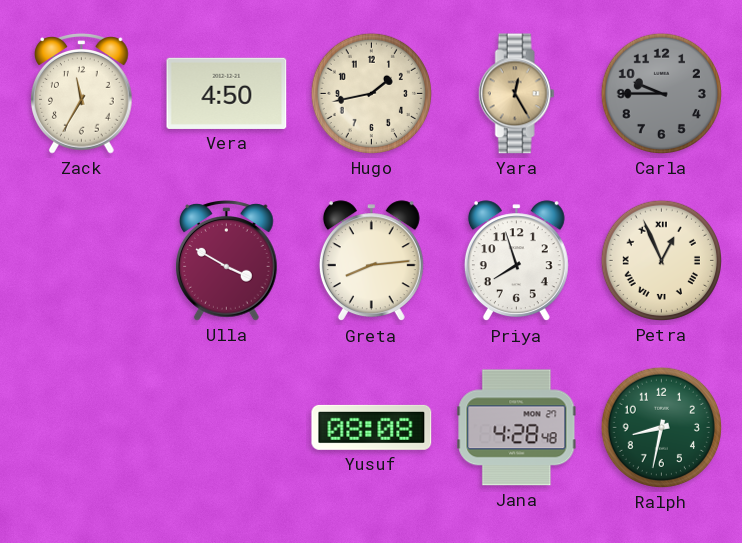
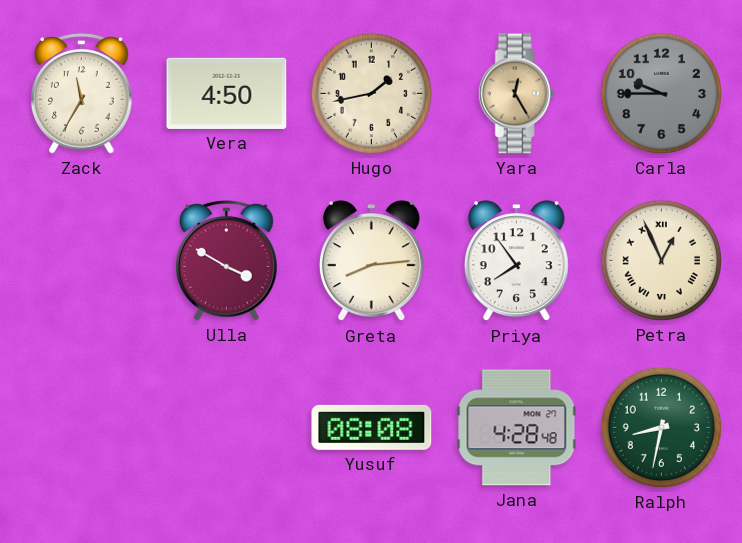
Priya: 7:57 -> 7:54
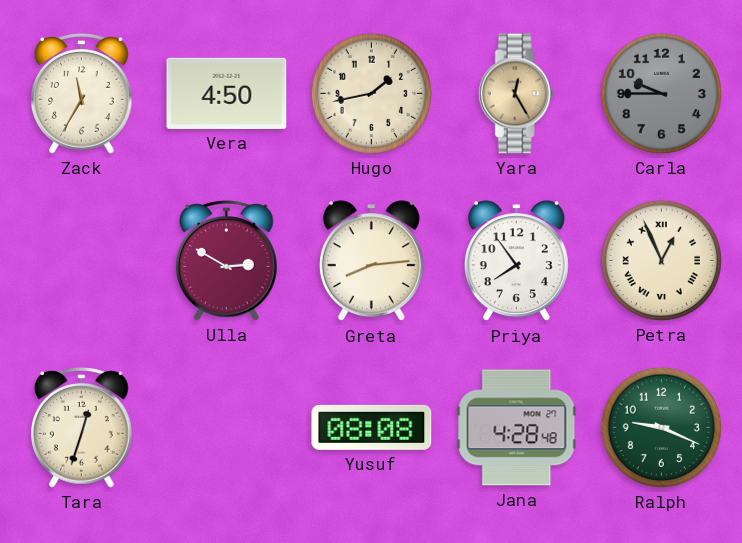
Ulla: 3:50 -> 2:50
Tara: none -> 12:33
Ralph: 8:32 -> 9:19
